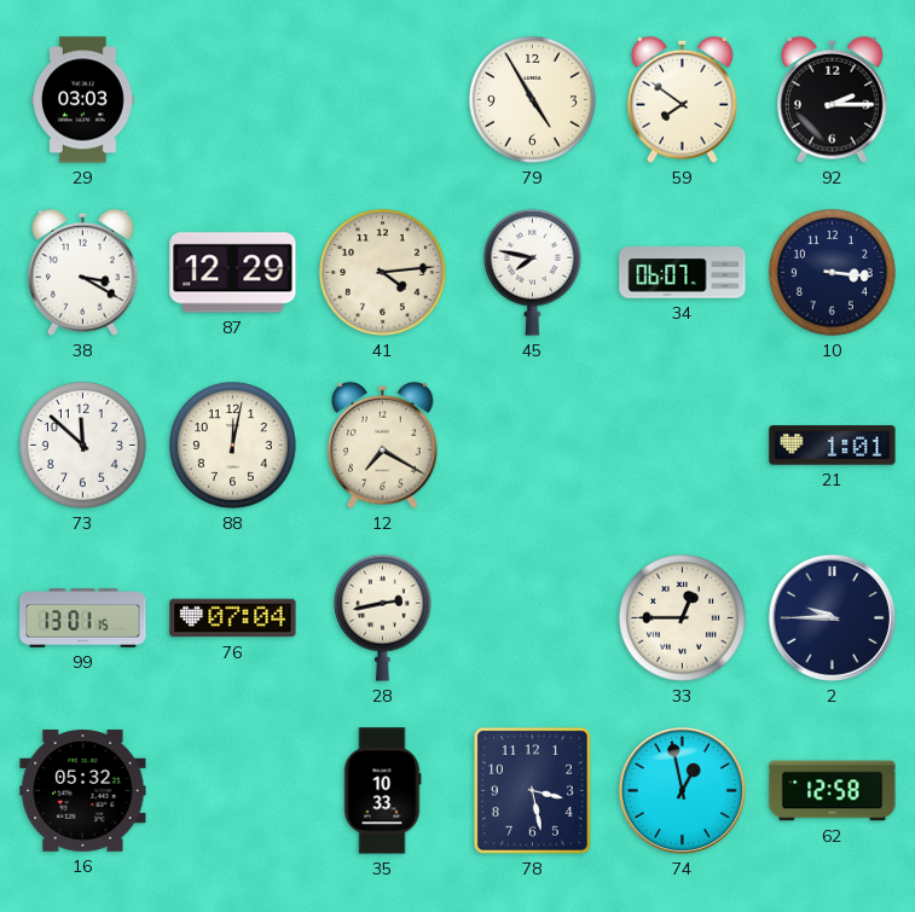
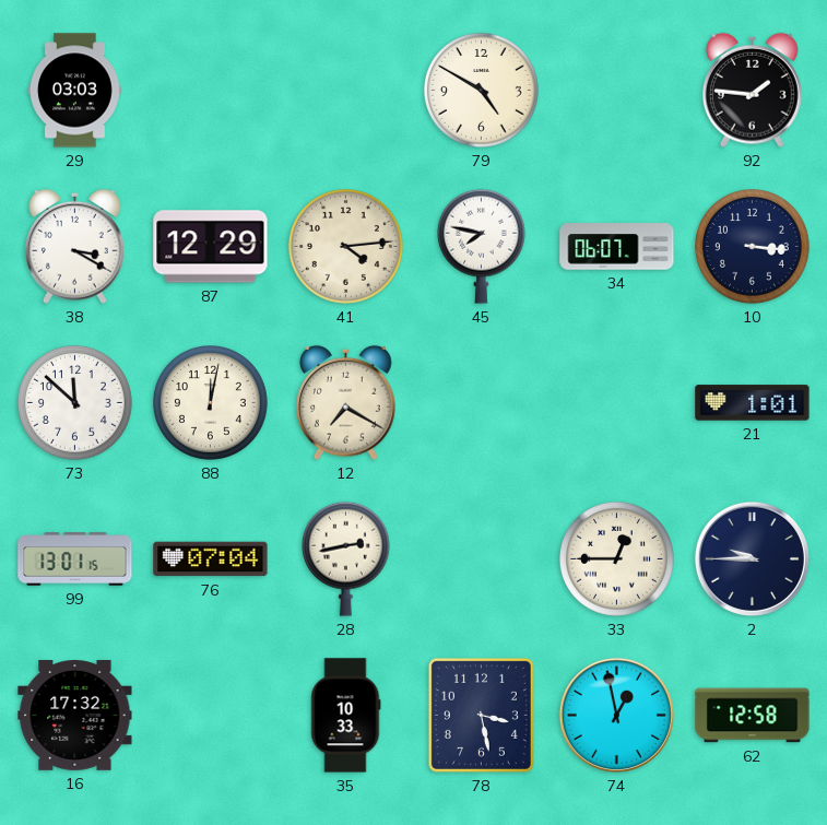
79: 4:55 -> 4:50
59: 7:51 -> none
92: 2:15 -> 1:46
16: 05:32 -> 17:32
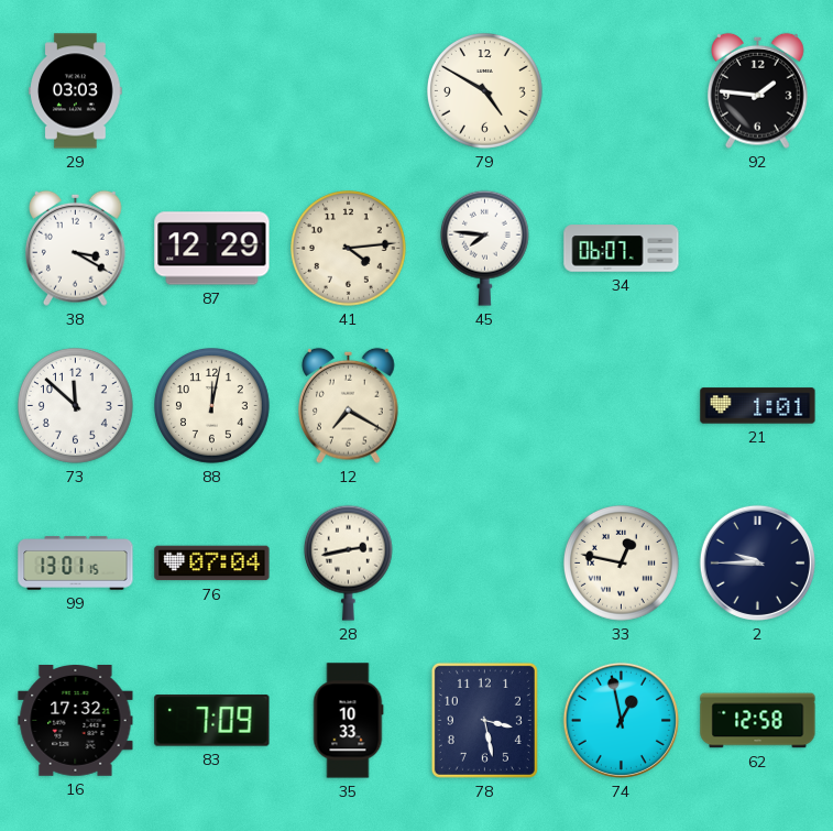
45: 7:47 -> 7:46
10: 3:16 -> none
33: 12:45 -> 12:47
83: none -> 7:09
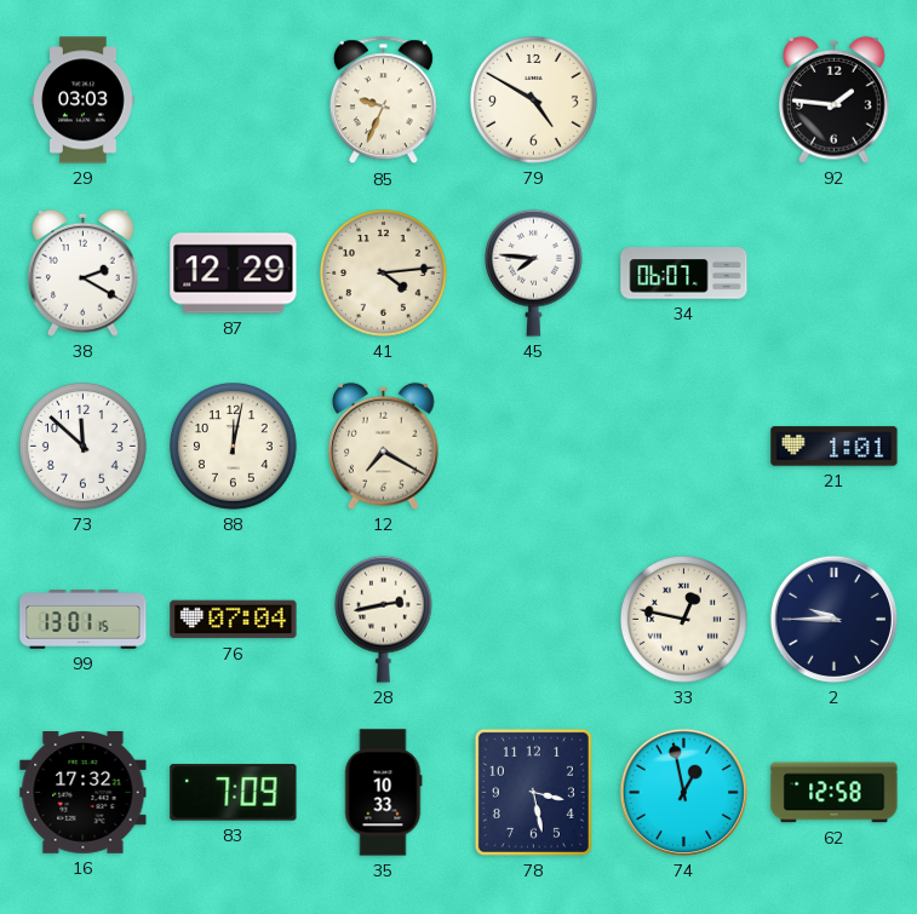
85: none -> 9:34
38: 3:20 -> 2:20
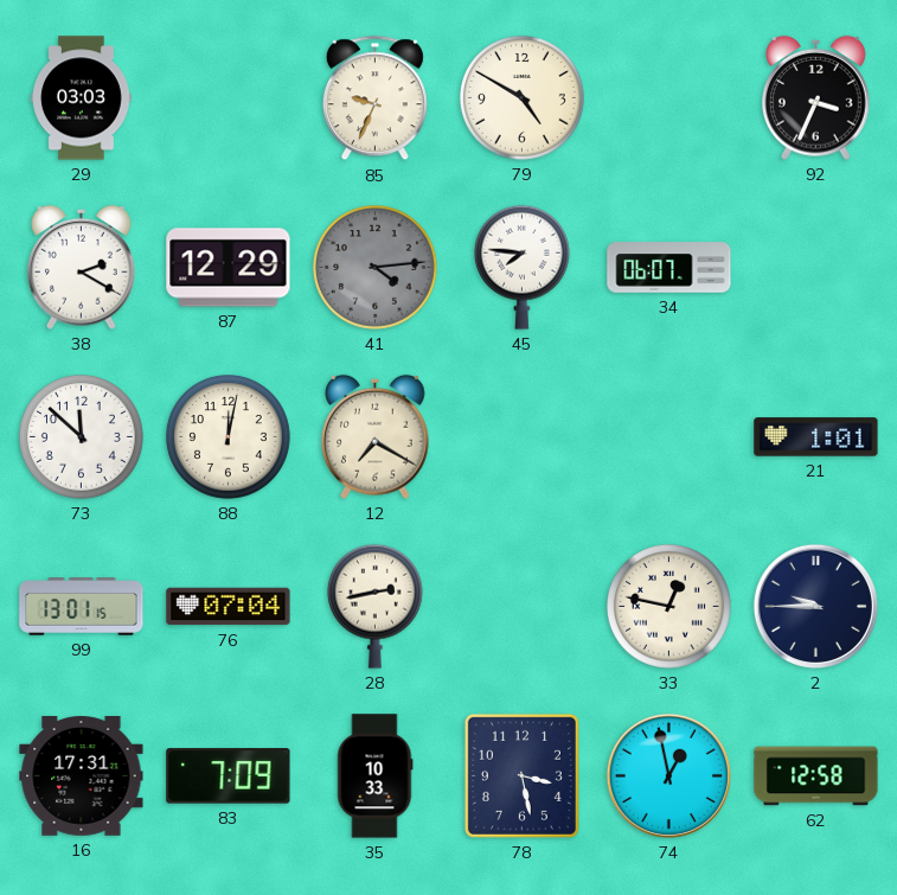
92: 1:46 -> 3:34
41 dial: cream -> grey
16: 17:32 -> 17:31
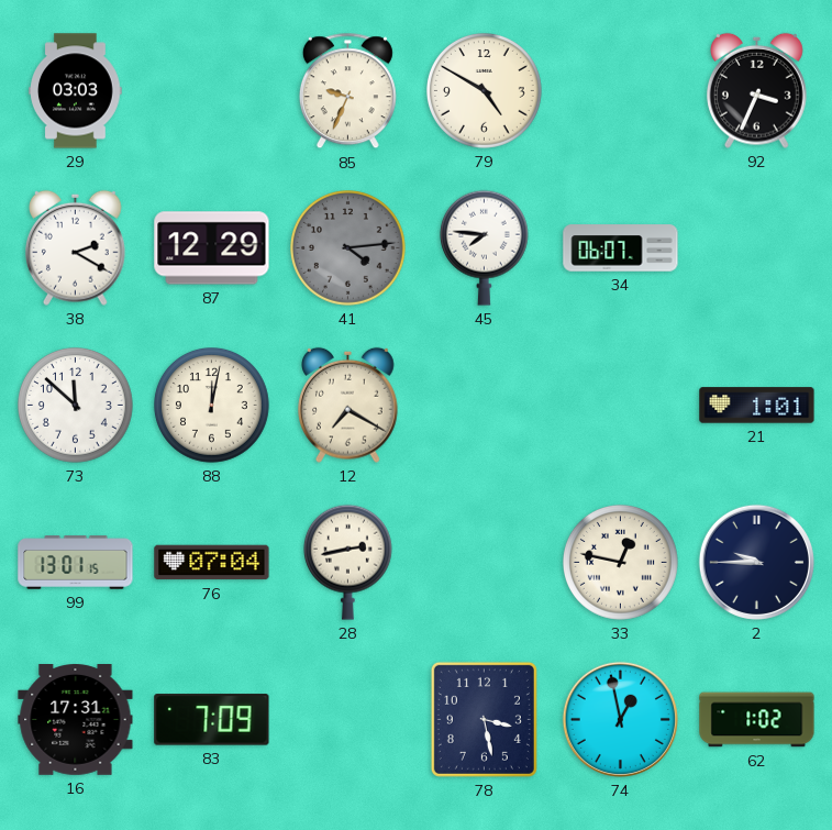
35: 10:33 -> none
62: 12:58 -> 1:02
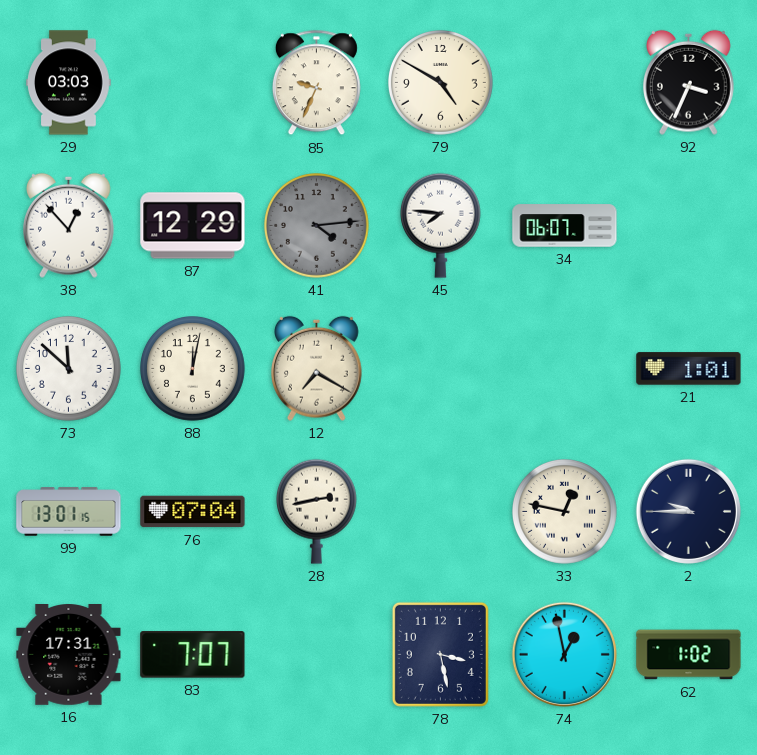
38: 2:20 -> 12:53
83: 7:09 -> 7:07
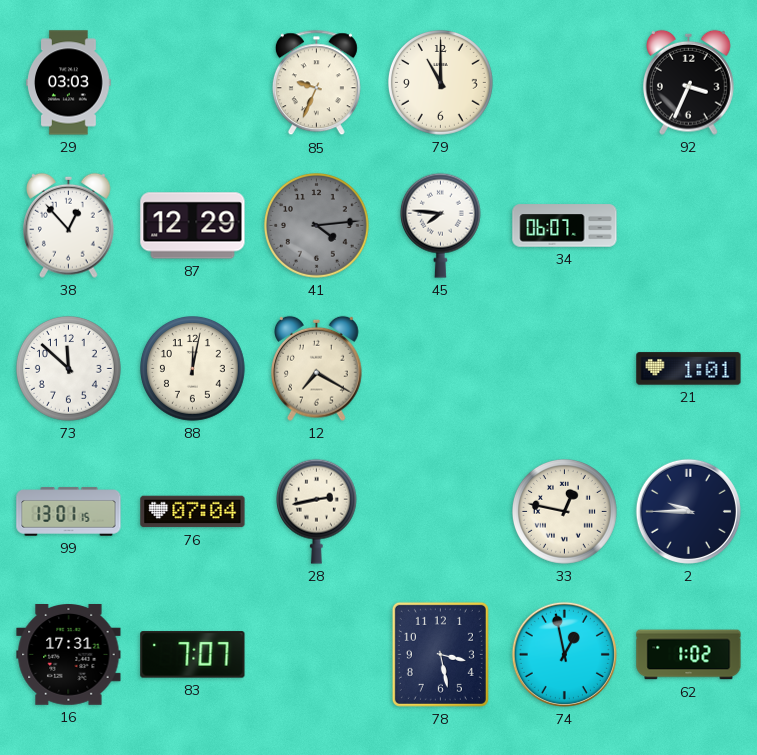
79: 4:50 -> 11:00
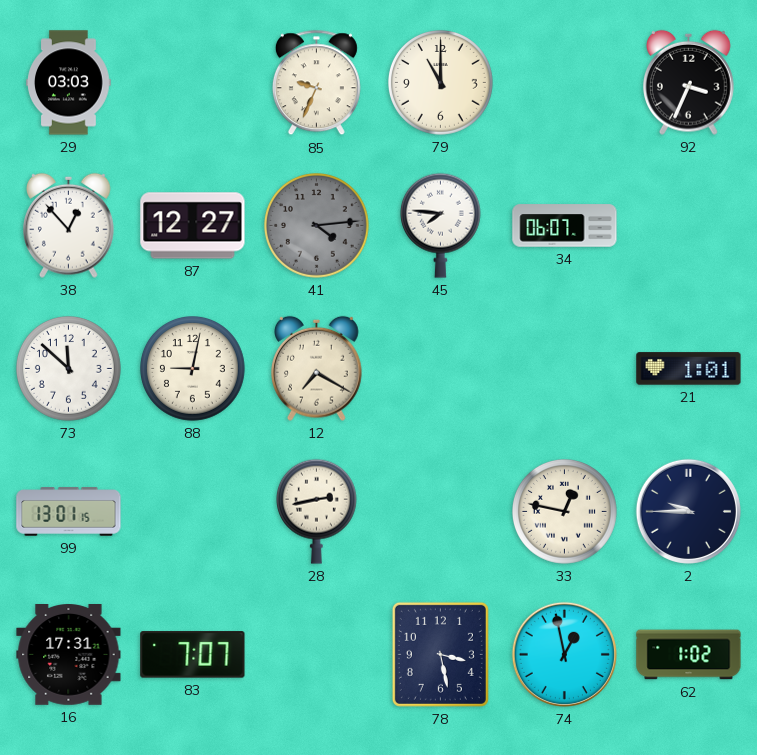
87: 12:29 -> 12:27
88: 12:02 -> 9:02
76: 07:04 -> none
